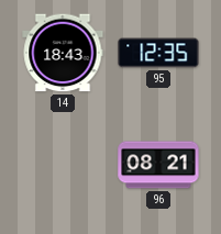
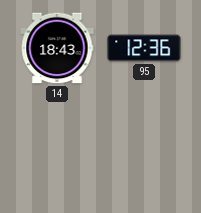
95: 12:35 -> 12:36
96: 08:21 -> none
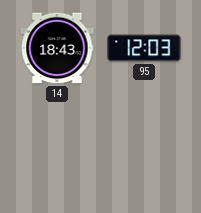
95: 12:36 -> 12:03
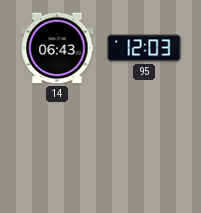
14: 18:43 -> 06:43
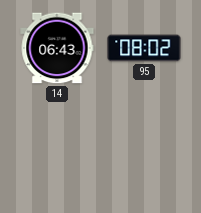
95: 12:03 -> 08:02
